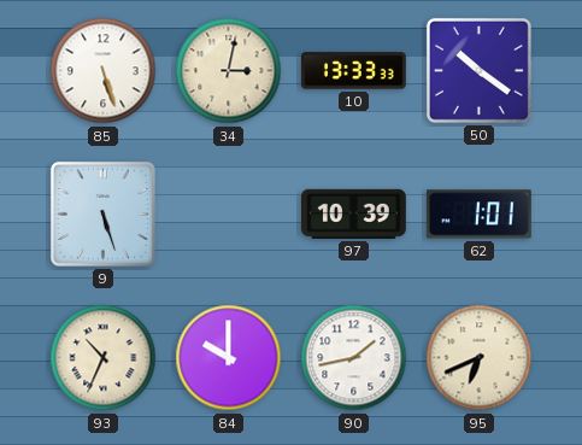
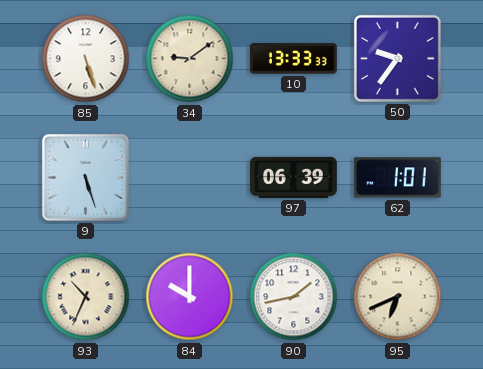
34: 3:02 -> 9:09
50: 10:21 -> 9:36
97: 10:39 -> 06:39
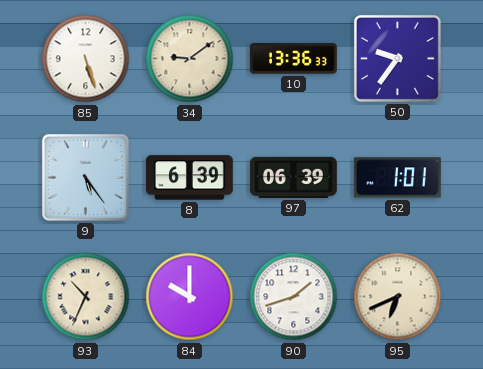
10: 13:33 -> 13:36
9: 5:27 -> 5:24
8: none -> 6:39
90: 1:43 -> 1:42
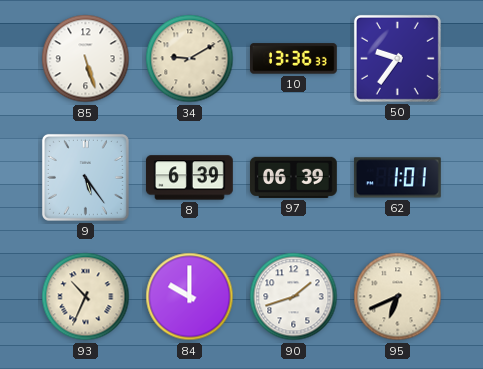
34: 9:09 -> 9:10
